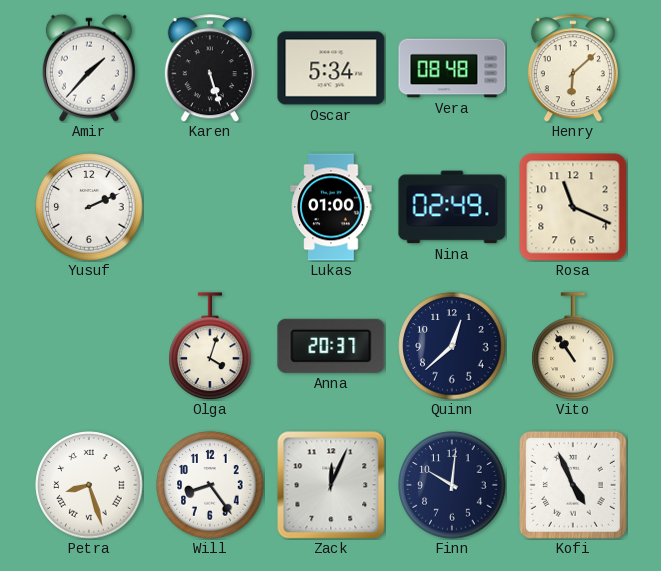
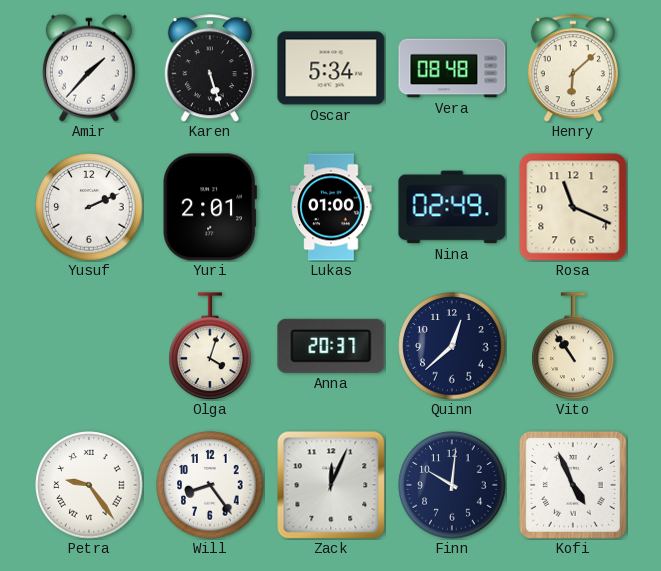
Yuri: none -> 2:01
Petra: 8:27 -> 9:24
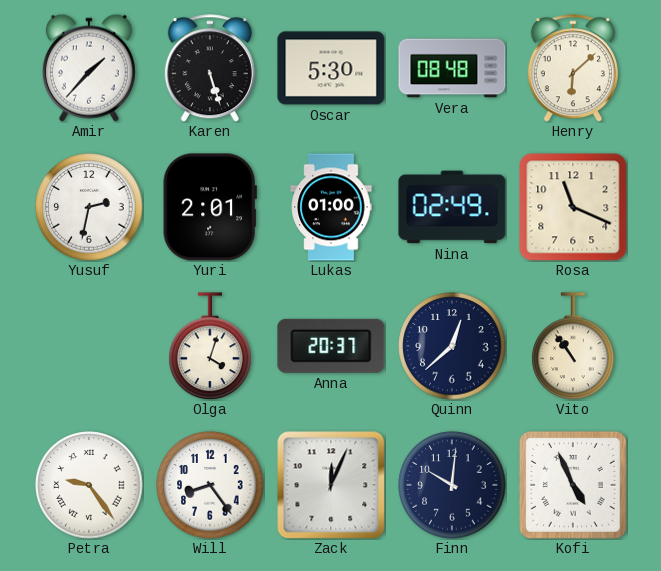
Oscar: 5:34 -> 5:30
Yusuf: 2:11 -> 2:32
